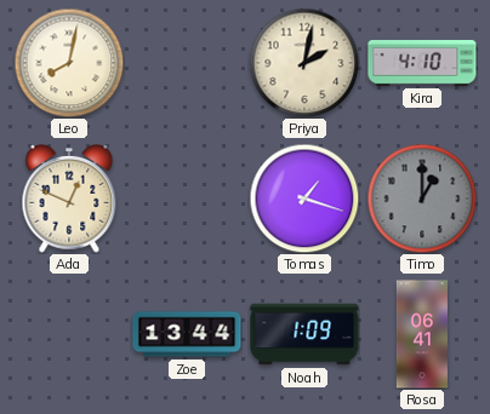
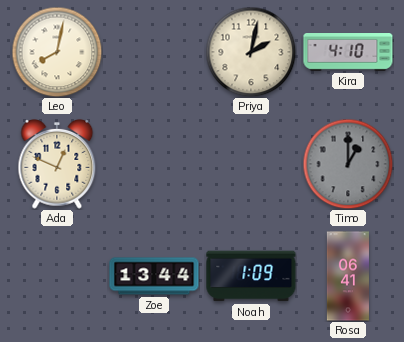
Tomas: 1:18 -> none
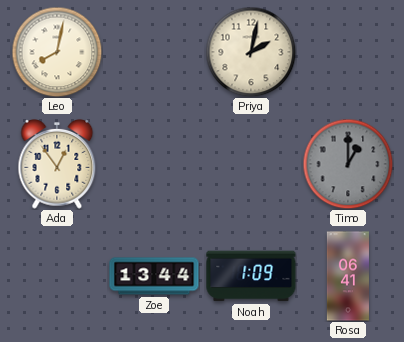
Kira: 4:10 -> none
Ada: 12:49 -> 12:54
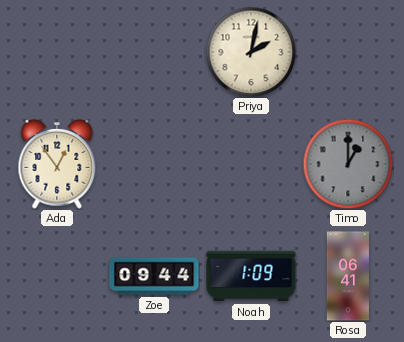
Leo: 8:02 -> none
Zoe: 13:44 -> 09:44
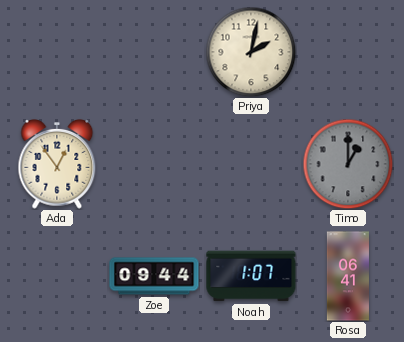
Noah: 1:09 -> 1:07
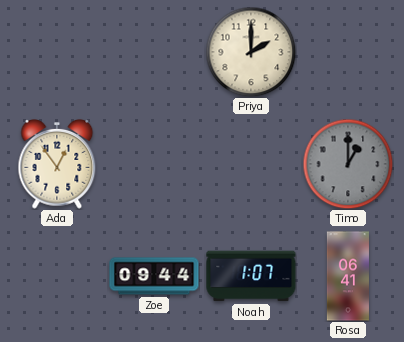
Priya: 2:02 -> 2:00
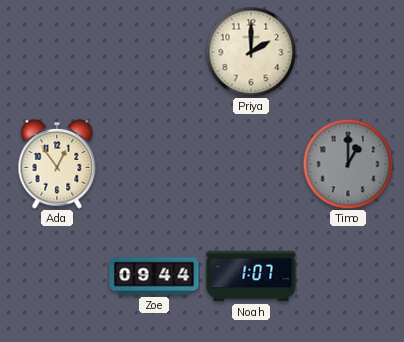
Rosa: 06:41 -> none
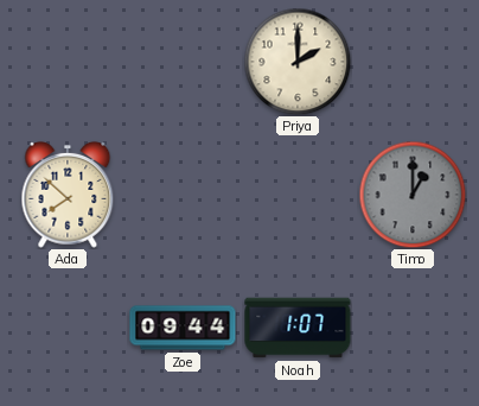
Ada: 12:54 -> 7:52
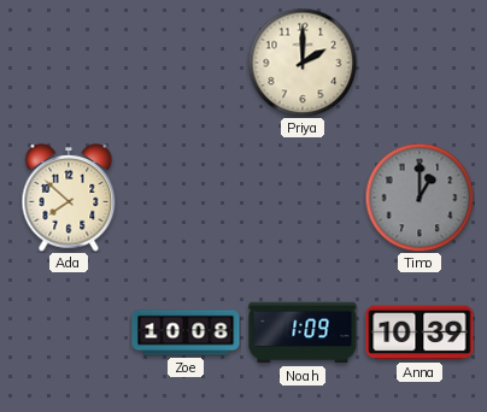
Zoe: 09:44 -> 10:08
Noah: 1:07 -> 1:09
Anna: none -> 10:39
